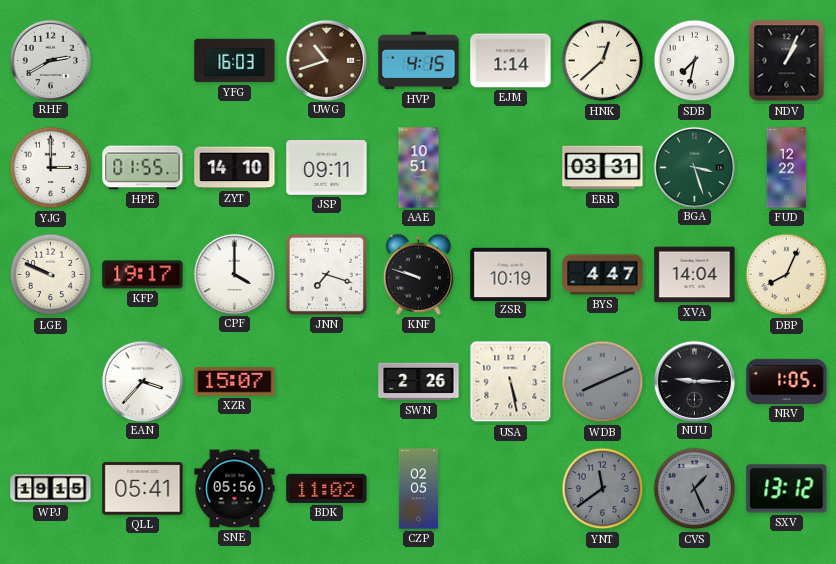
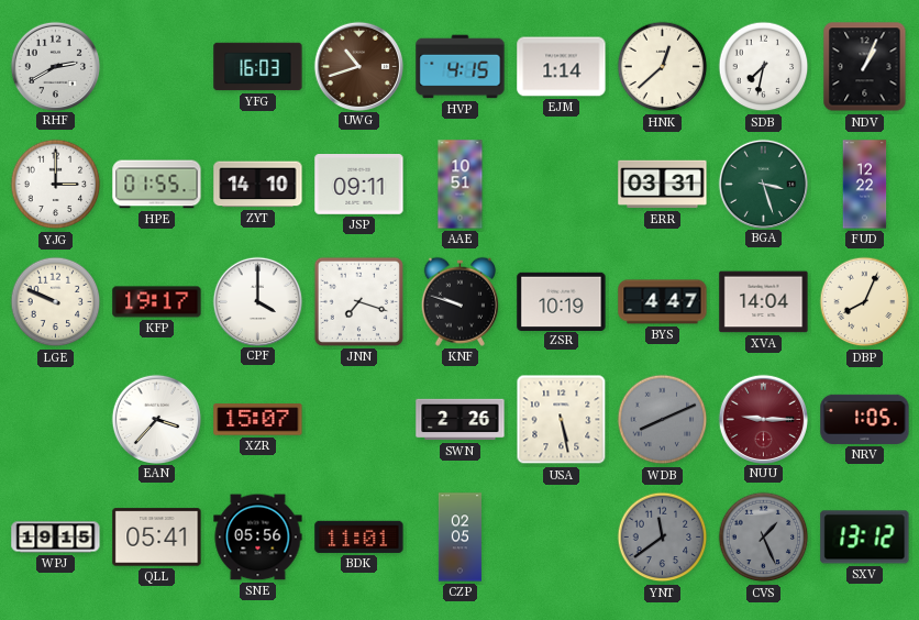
NUU dial: black -> burgundy
BDK: 11:02 -> 11:01
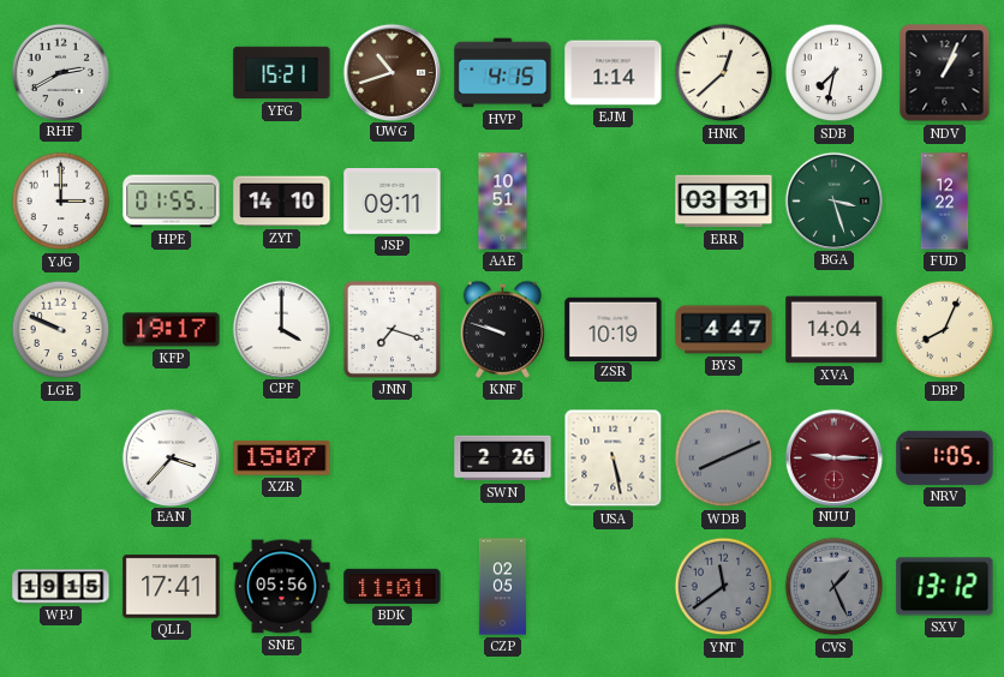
YFG: 16:03 -> 15:21
QLL: 05:41 -> 17:41
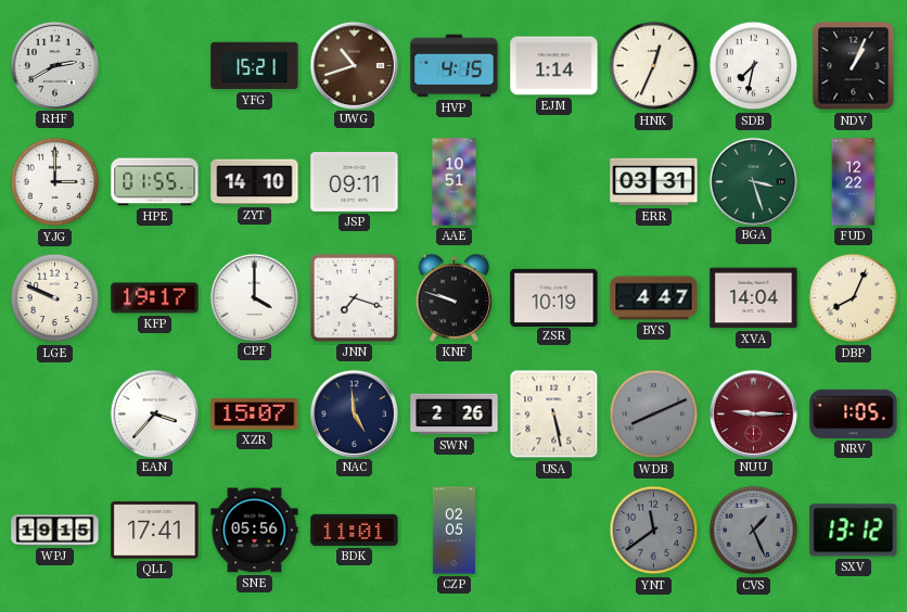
HNK: 12:38 -> 12:34
NAC: none -> 4:59
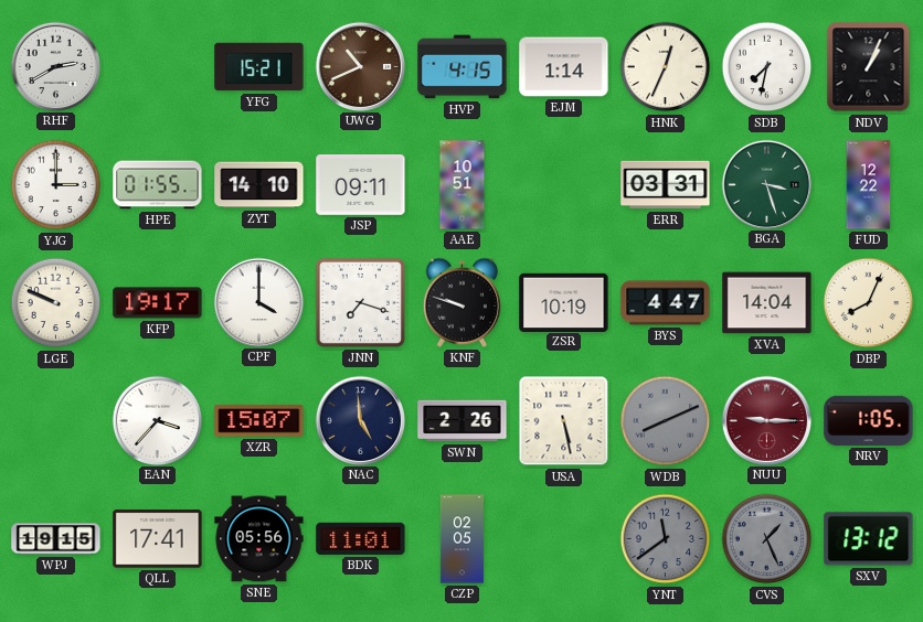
UWG: 10:42 -> 10:41
